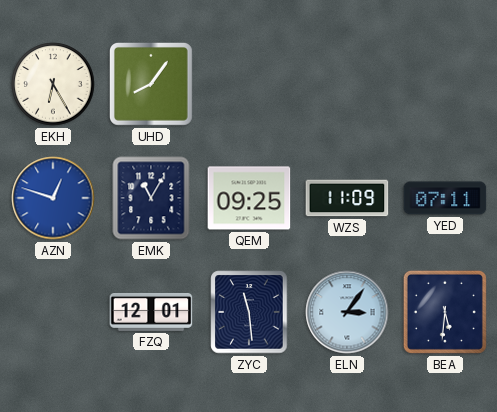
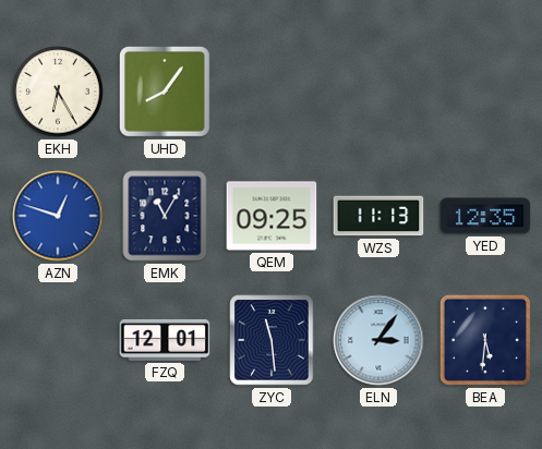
WZS: 11:09 -> 11:13
YED: 07:11 -> 12:35
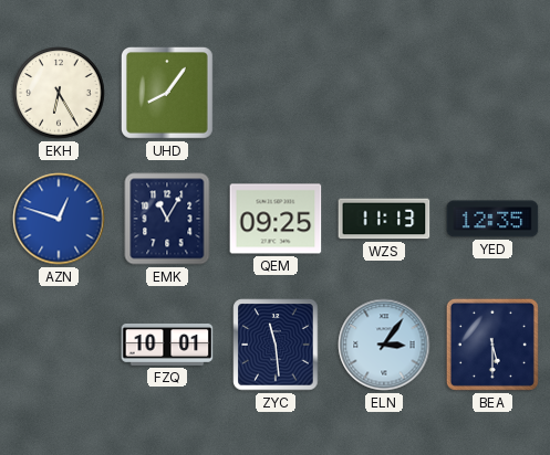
FZQ: 12:01 -> 10:01
BEA: 5:31 -> 5:30
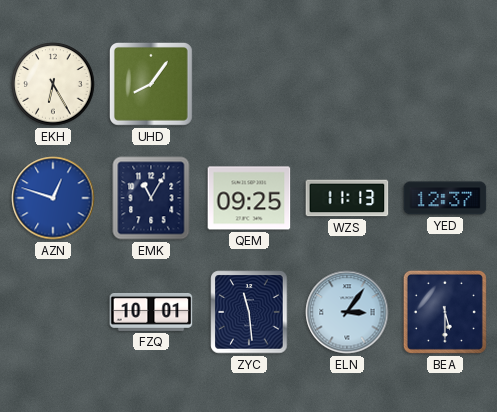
YED: 12:35 -> 12:37
